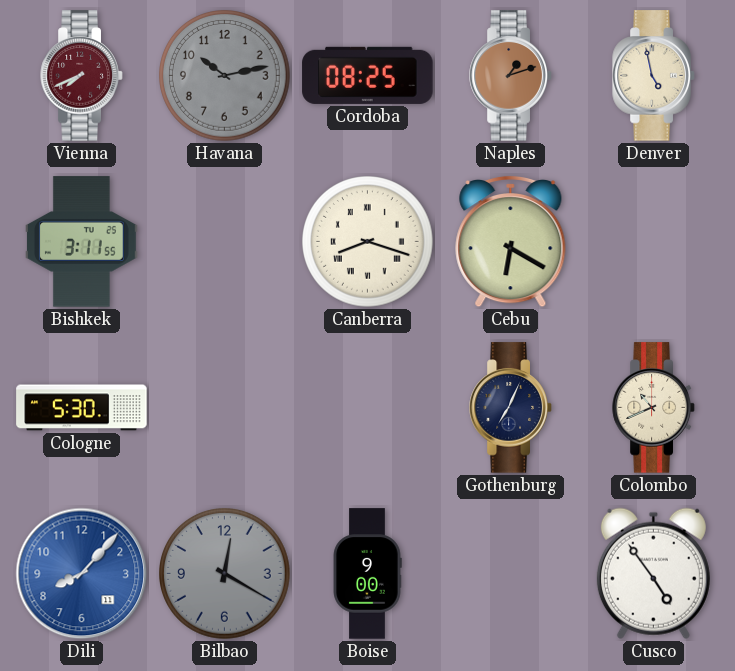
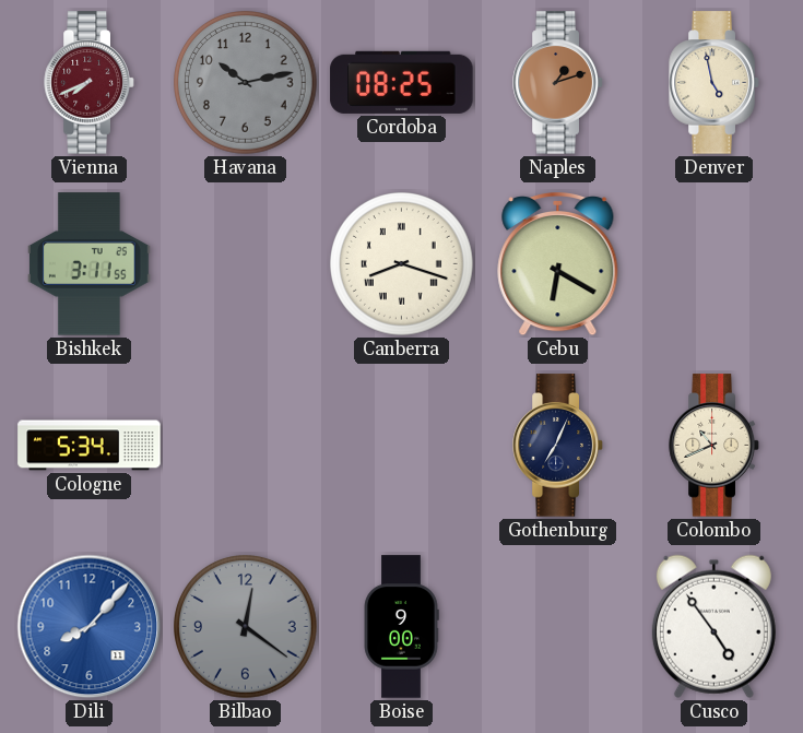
Cologne: 5:30 -> 5:34
Bilbao: 12:20 -> 12:21
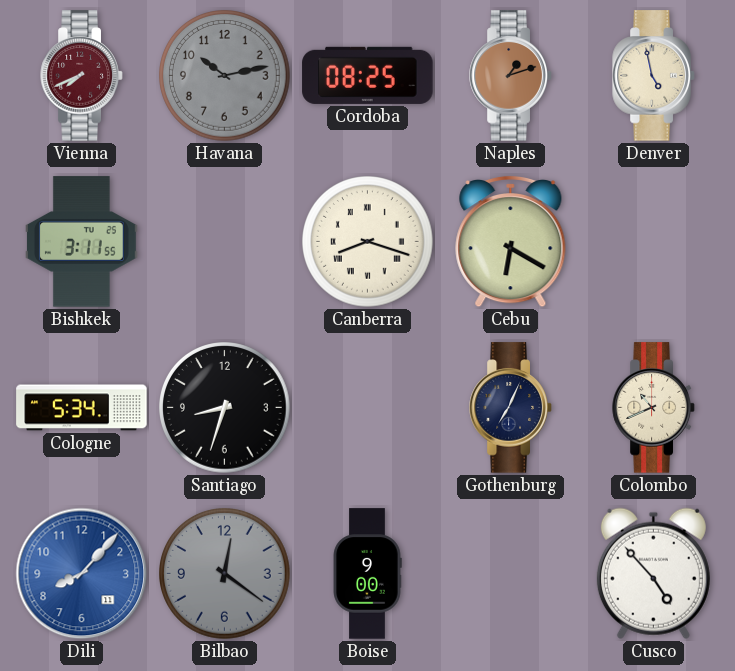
Santiago: none -> 8:33
Cusco: 4:54 -> 4:53
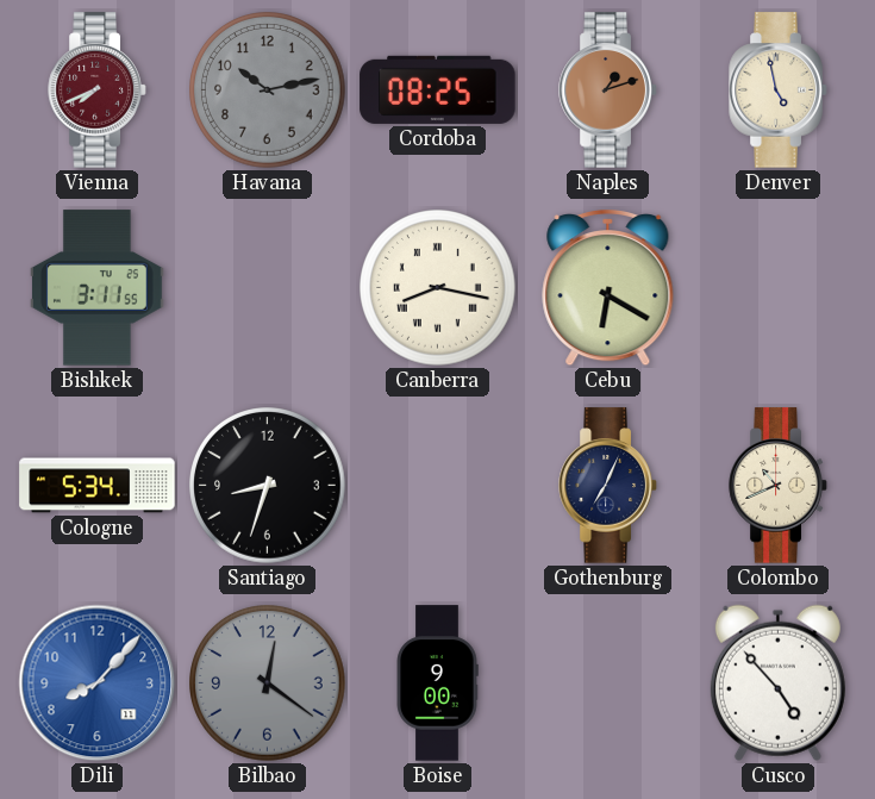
Canberra: 8:18 -> 8:17
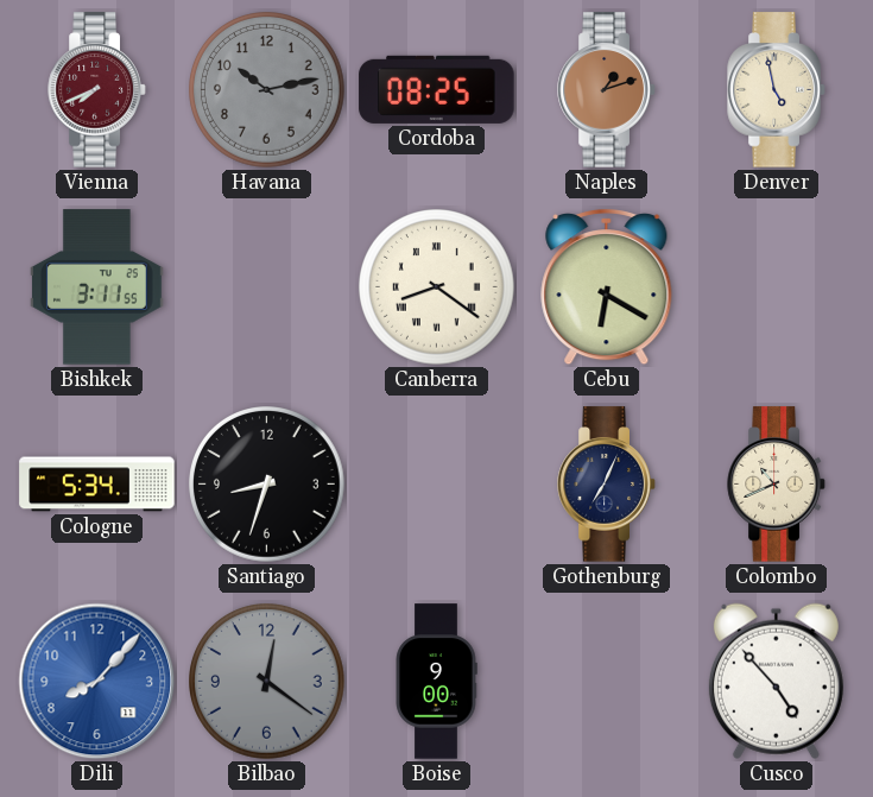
Canberra: 8:17 -> 8:21
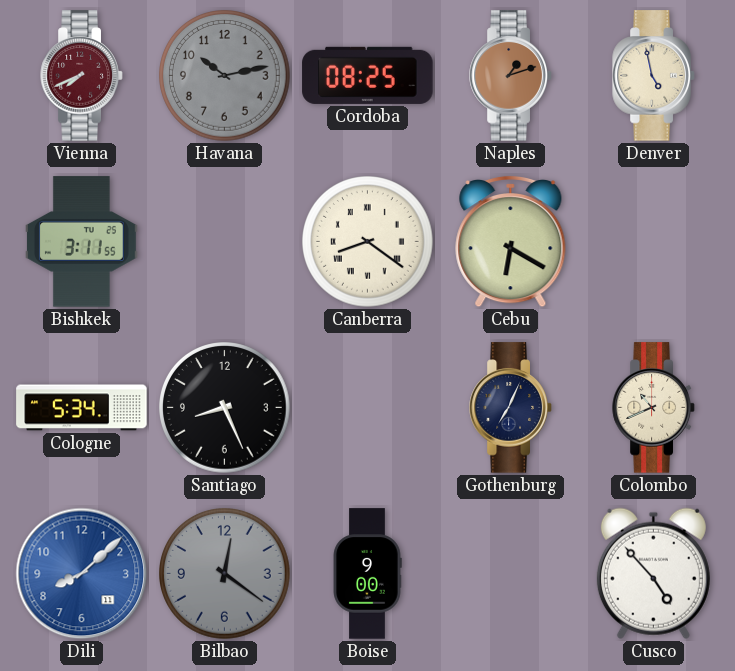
Santiago: 8:33 -> 8:26
Dili: 8:07 -> 8:08
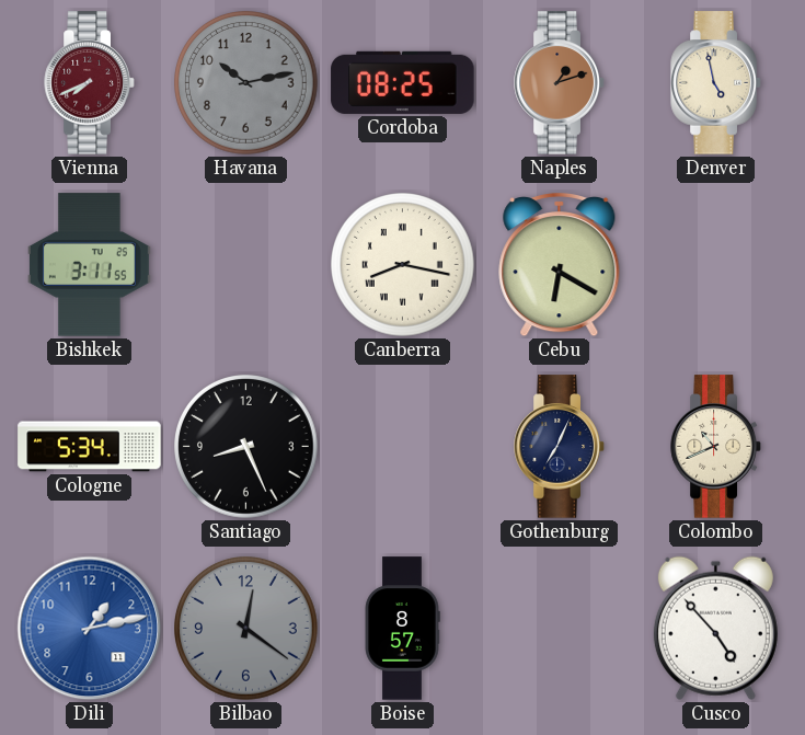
Canberra: 8:21 -> 8:17
Dili: 8:08 -> 1:13
Boise: 9:00 -> 8:57
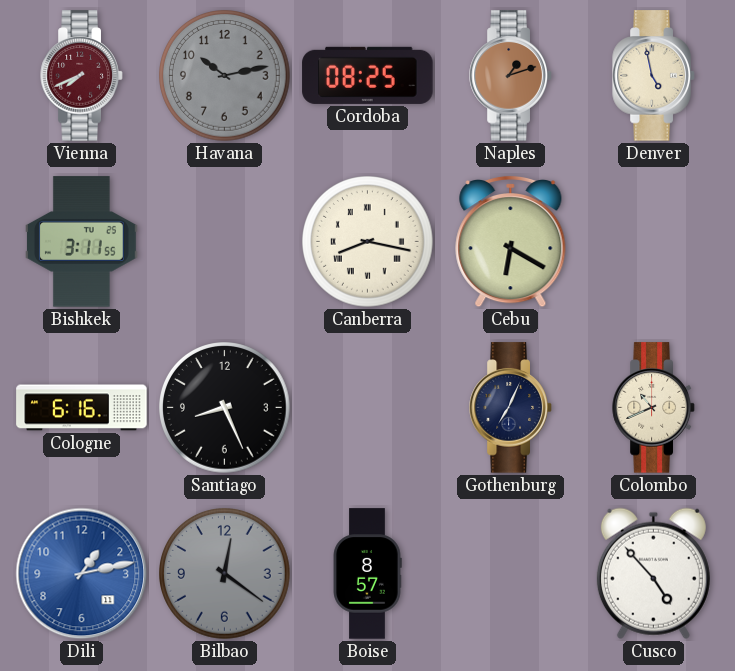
Cologne: 5:34 -> 6:16
